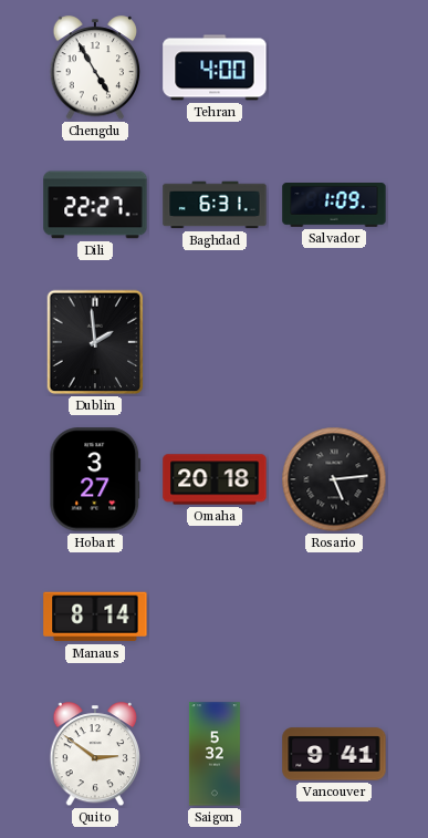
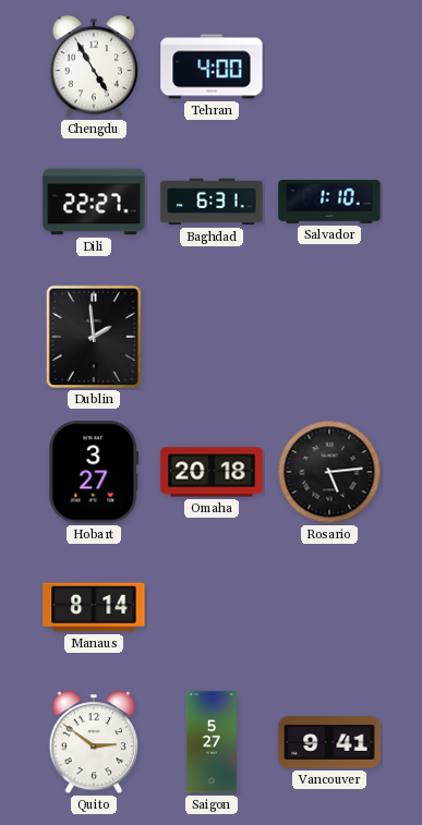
Salvador: 1:09 -> 1:10
Saigon: 5:32 -> 5:27
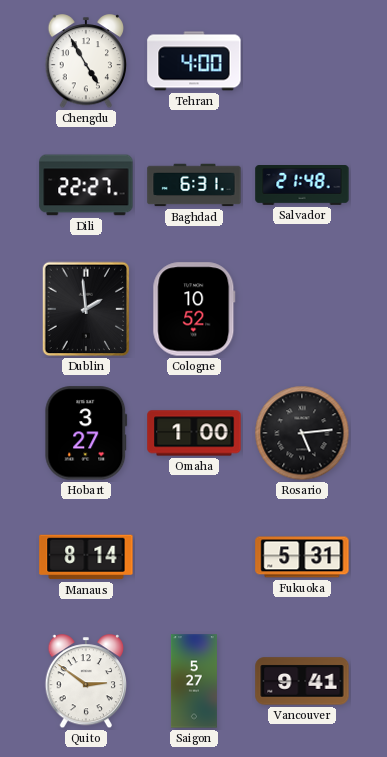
Salvador: 1:10 -> 21:48
Cologne: none -> 10:52
Omaha: 20:18 -> 1:00
Fukuoka: none -> 5:31
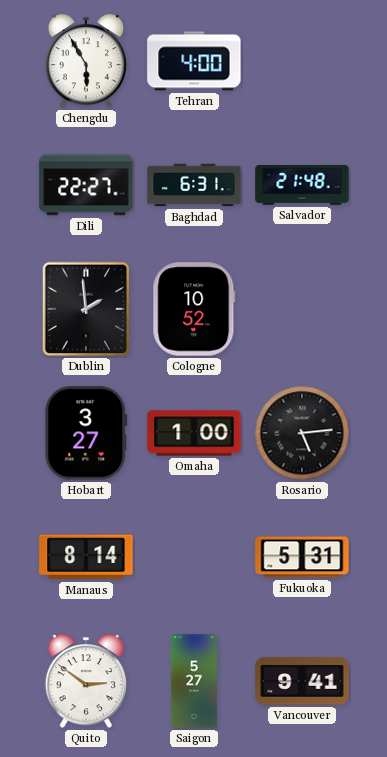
Chengdu: 4:55 -> 5:55
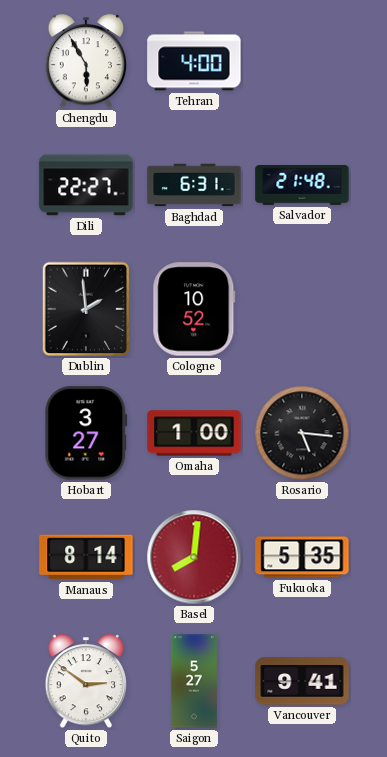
Rosario: 5:14 -> 5:16
Basel: none -> 8:01
Fukuoka: 5:31 -> 5:35
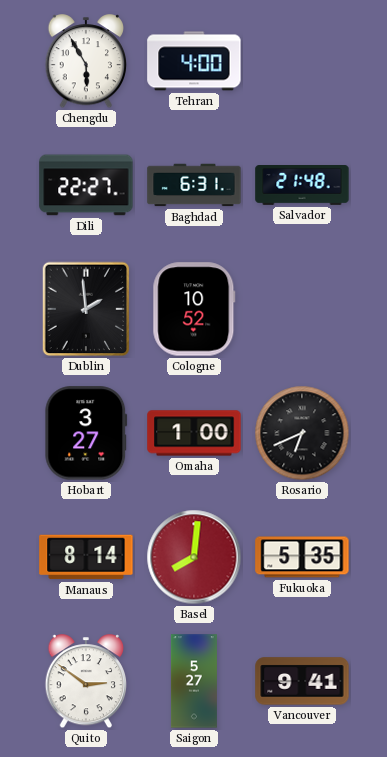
Rosario: 5:16 -> 6:41
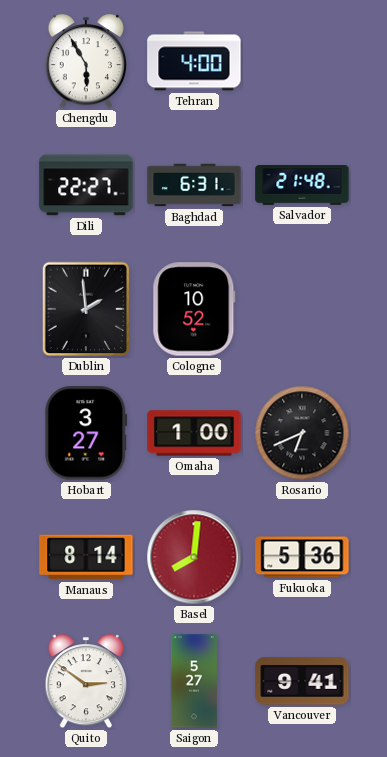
Fukuoka: 5:35 -> 5:36
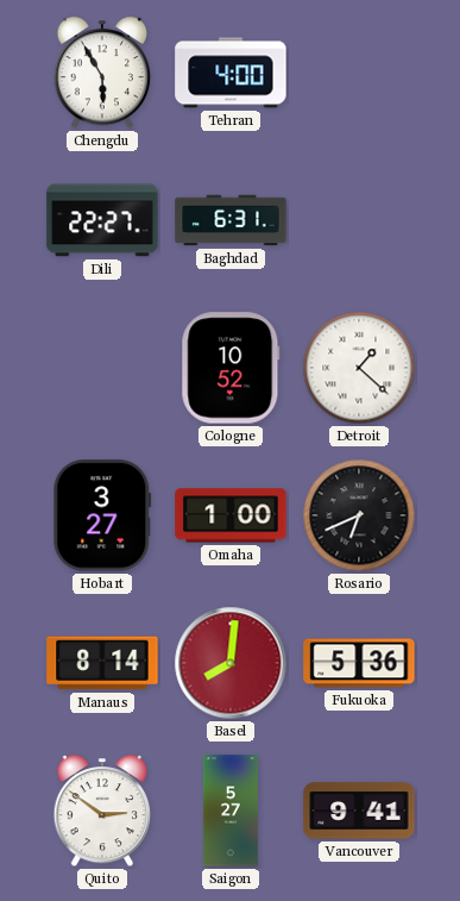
Salvador: 21:48 -> none
Dublin: 1:59 -> none
Detroit: none -> 1:22
